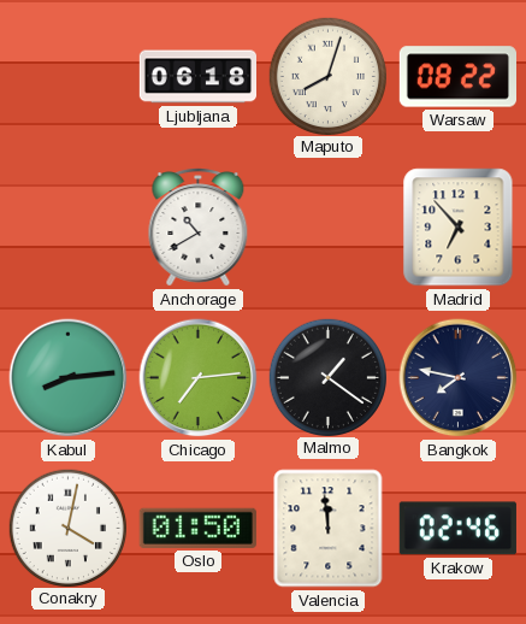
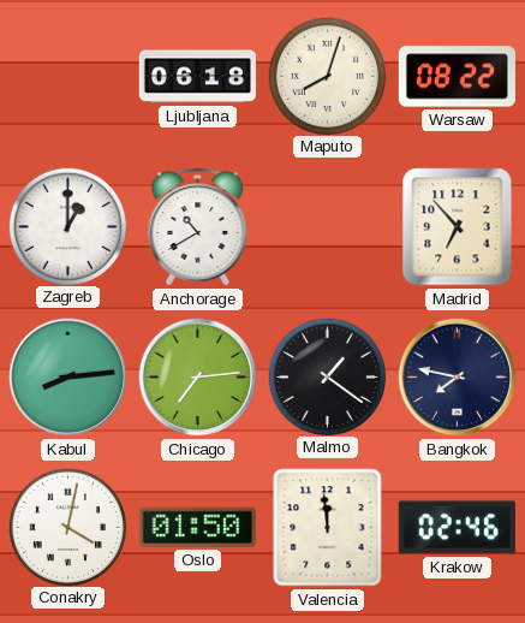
Zagreb: none -> 1:00
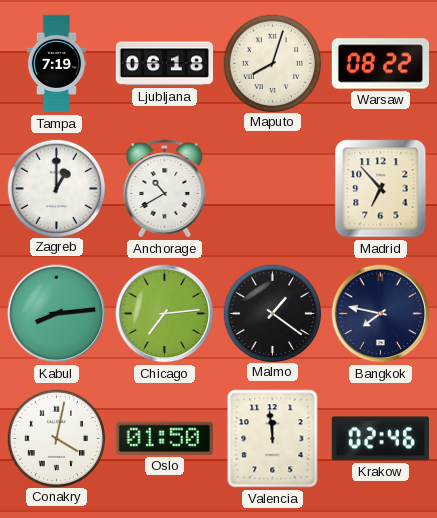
Tampa: none -> 7:19
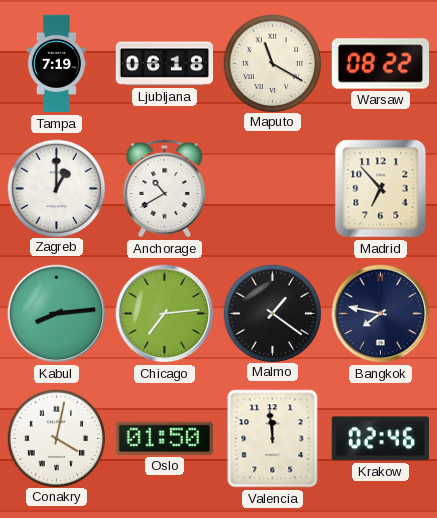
Maputo: 8:03 -> 11:20
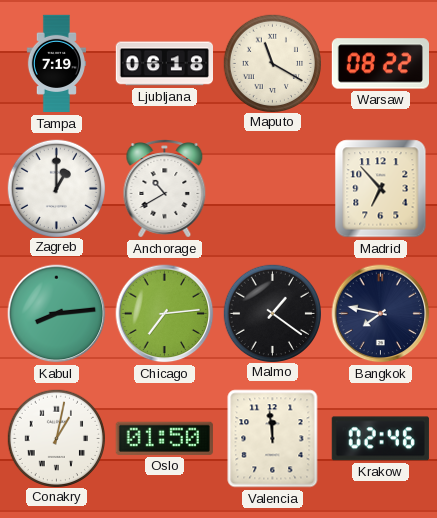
Conakry: 4:02 -> 1:02
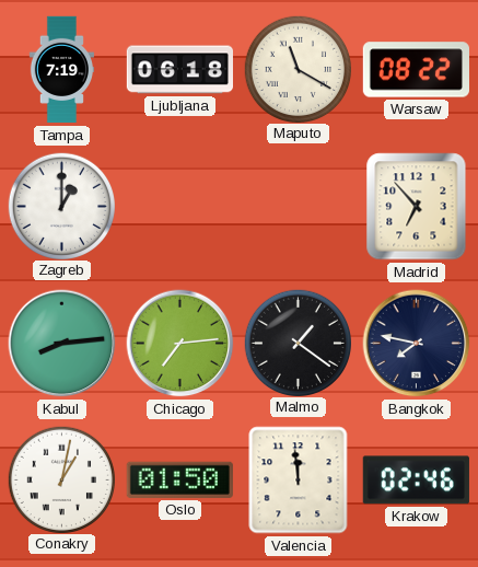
Anchorage: 10:40 -> none
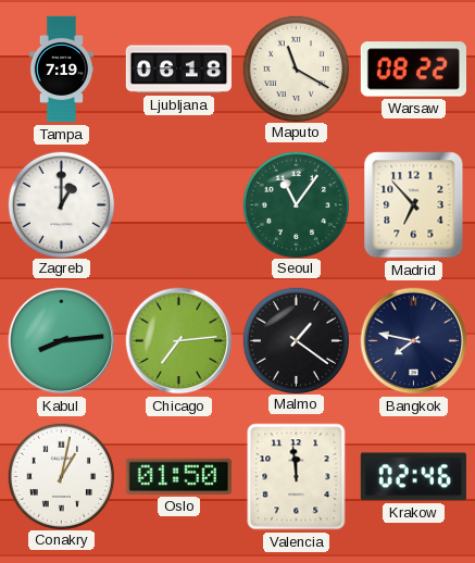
Seoul: none -> 11:06
